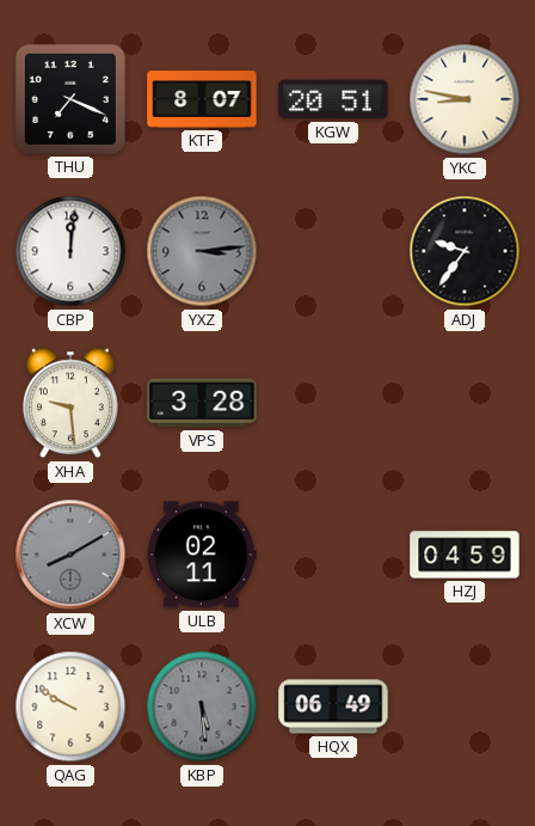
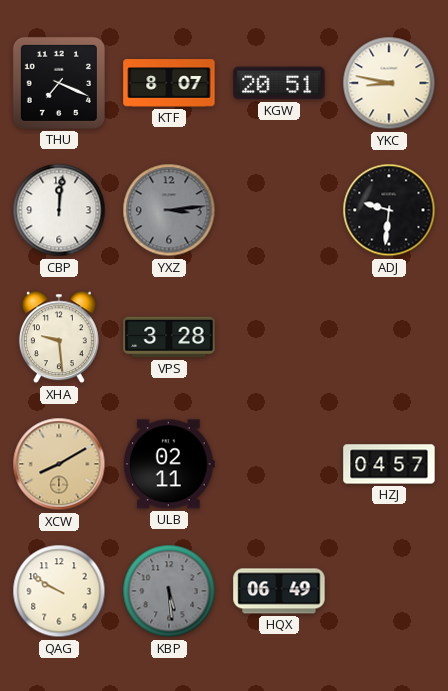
ADJ: 9:36 -> 9:31
XCW dial: grey -> champagne
HZJ: 04:59 -> 04:57
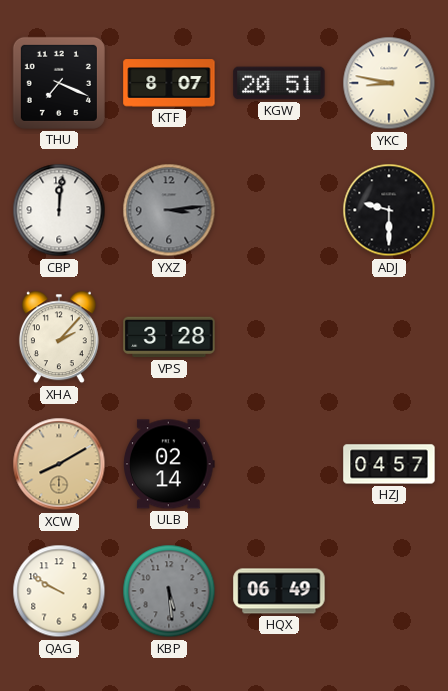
ADJ: 9:31 -> 9:30
XHA: 9:29 -> 2:07
ULB: 02:11 -> 02:14
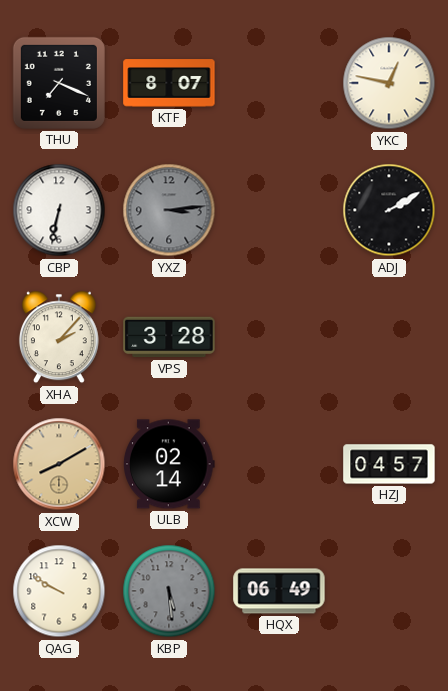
KGW: 20:51 -> none
YKC: 8:47 -> 12:47
CBP: 12:01 -> 6:32
ADJ: 9:30 -> 2:10
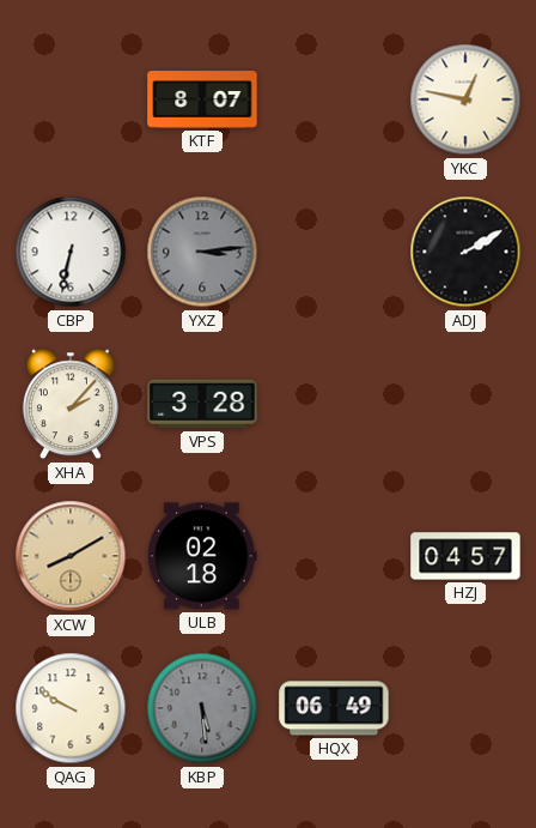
THU: 7:19 -> none
ULB: 02:14 -> 02:18
